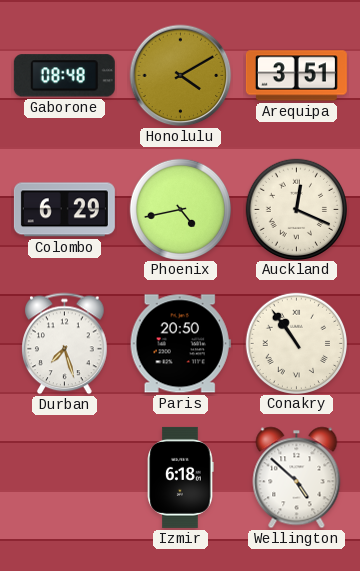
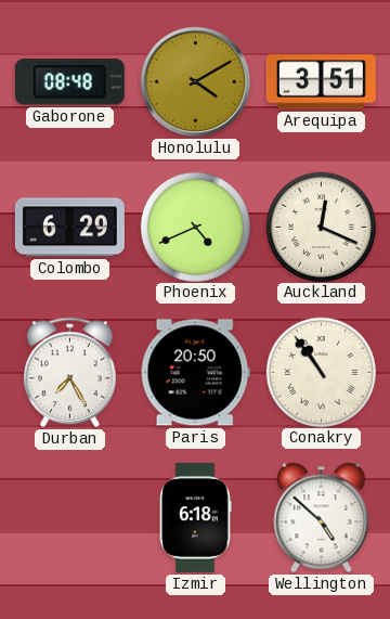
Phoenix: 4:43 -> 4:41
Durban: 7:27 -> 7:25
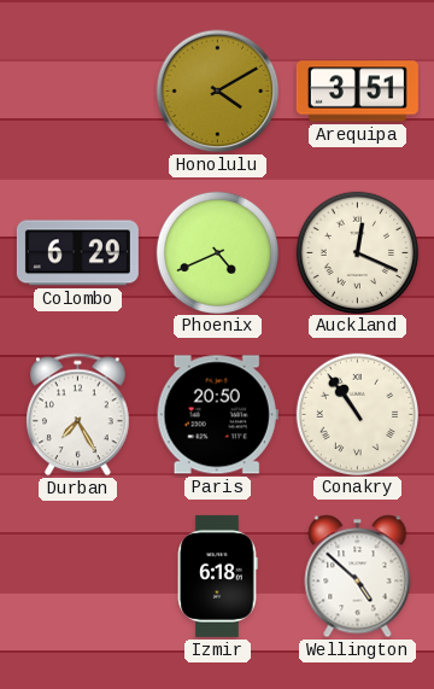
Gaborone: 08:48 -> none
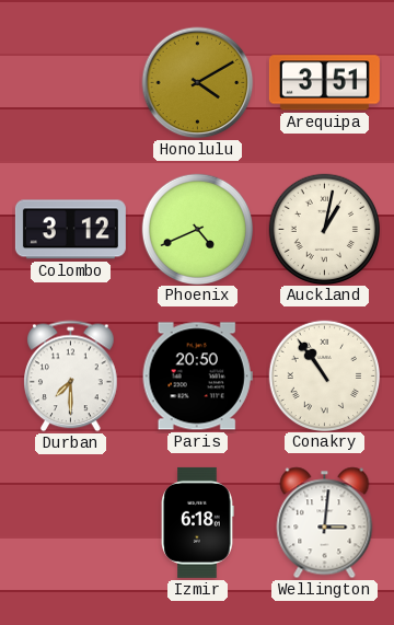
Colombo: 6:29 -> 3:12
Auckland: 12:19 -> 1:02
Durban: 7:25 -> 7:30
Wellington: 4:52 -> 3:01
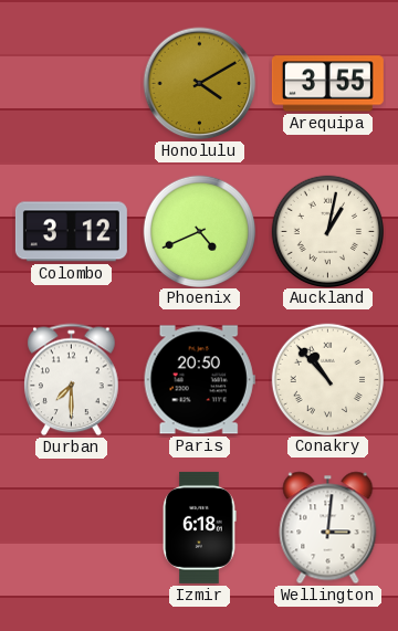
Arequipa: 3:51 -> 3:55
Conakry: 10:54 -> 10:53
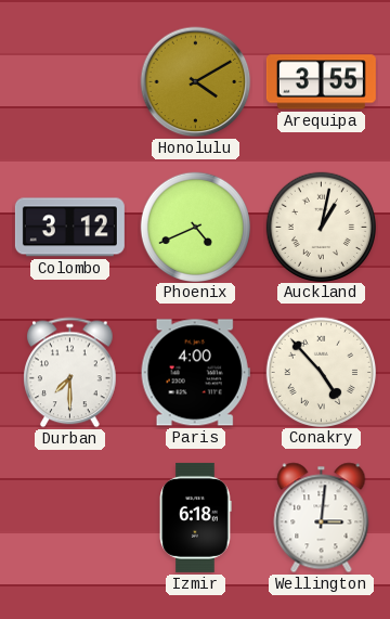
Paris: 20:50 -> 4:00
Conakry: 10:53 -> 4:53
